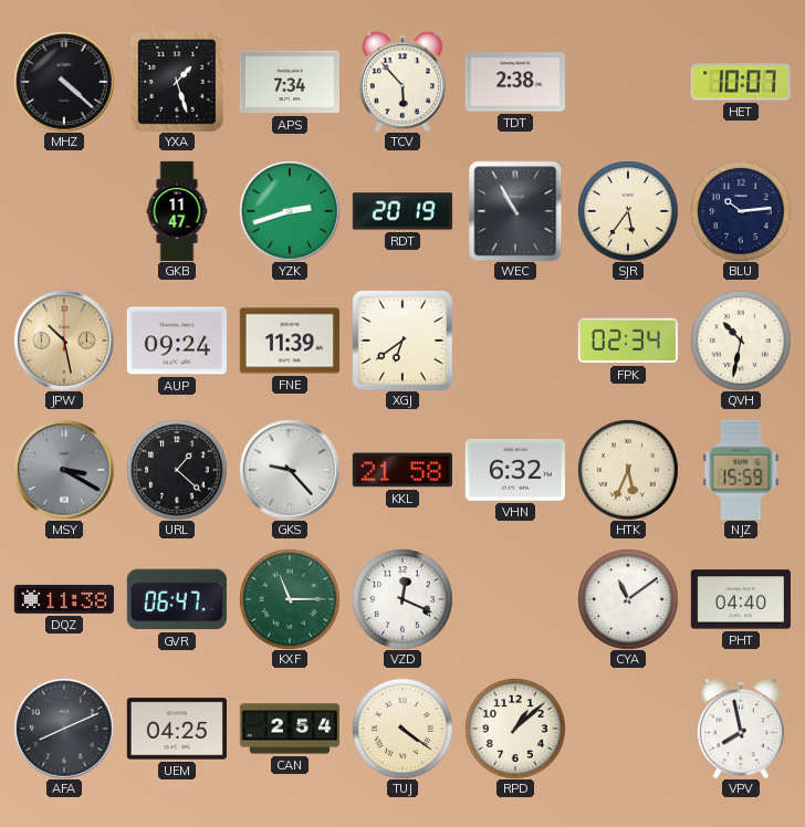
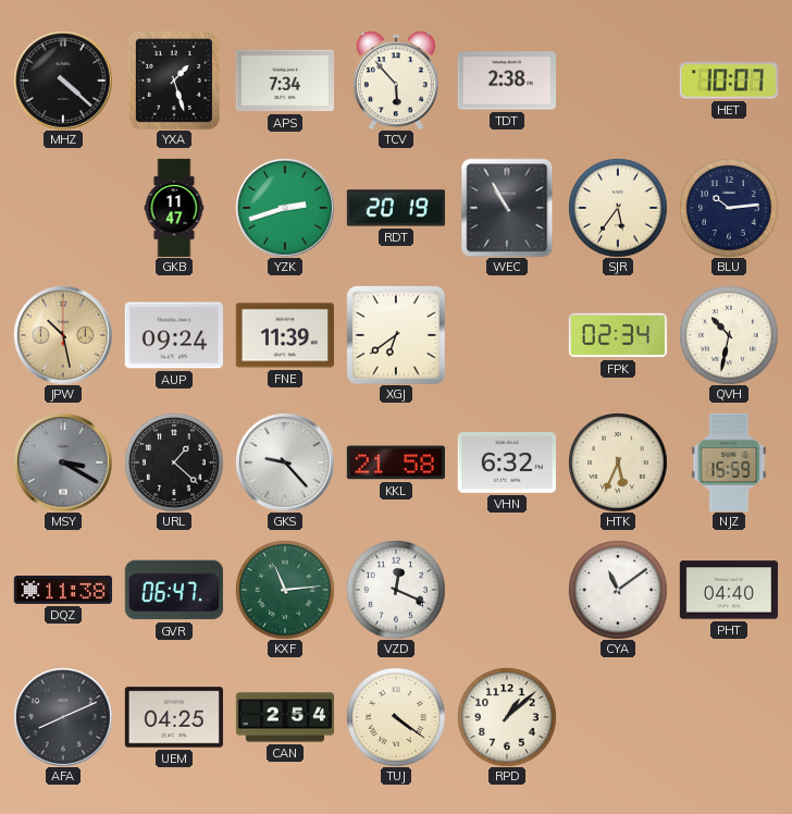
KXF: 11:15 -> 11:14
VPV: 7:58 -> none
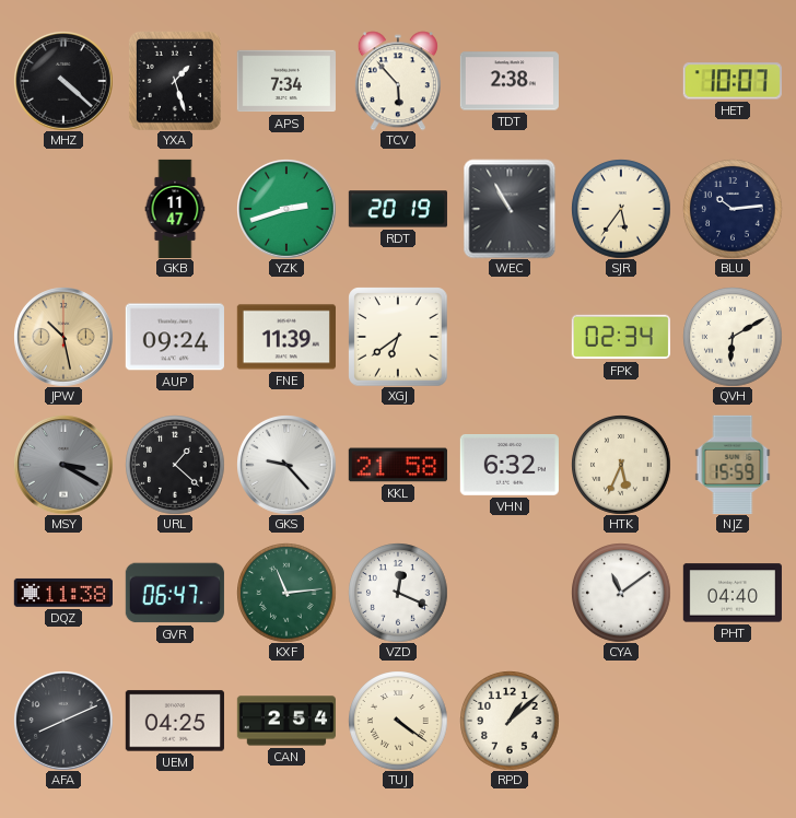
QVH: 10:32 -> 6:10
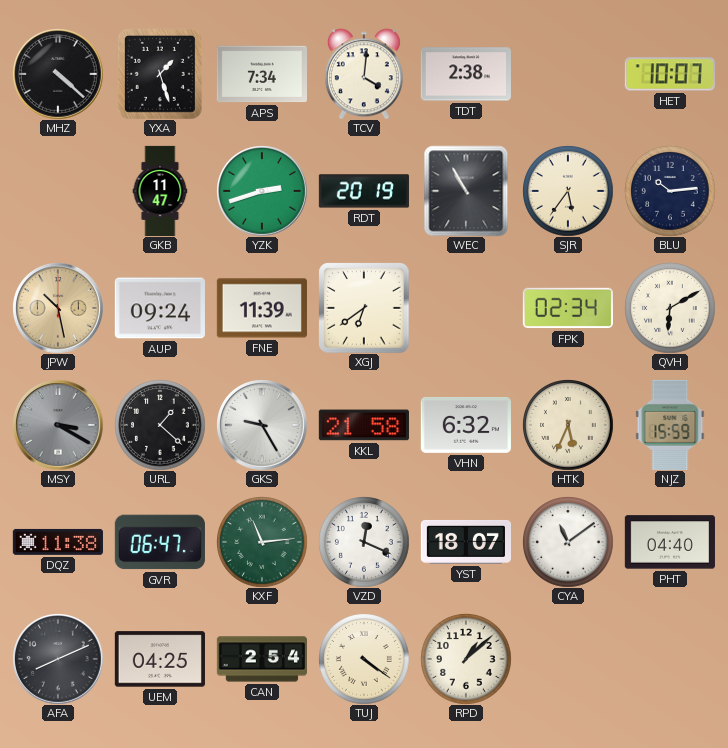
TCV: 5:53 -> 4:01
GKS: 9:23 -> 9:25
YST: none -> 18:07
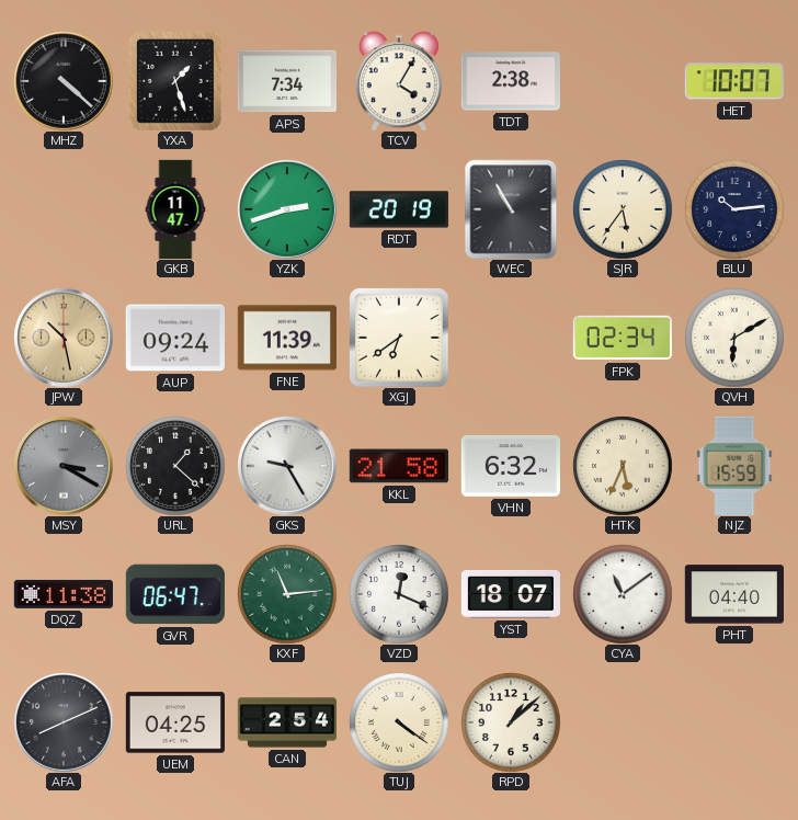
TCV: 4:01 -> 4:05
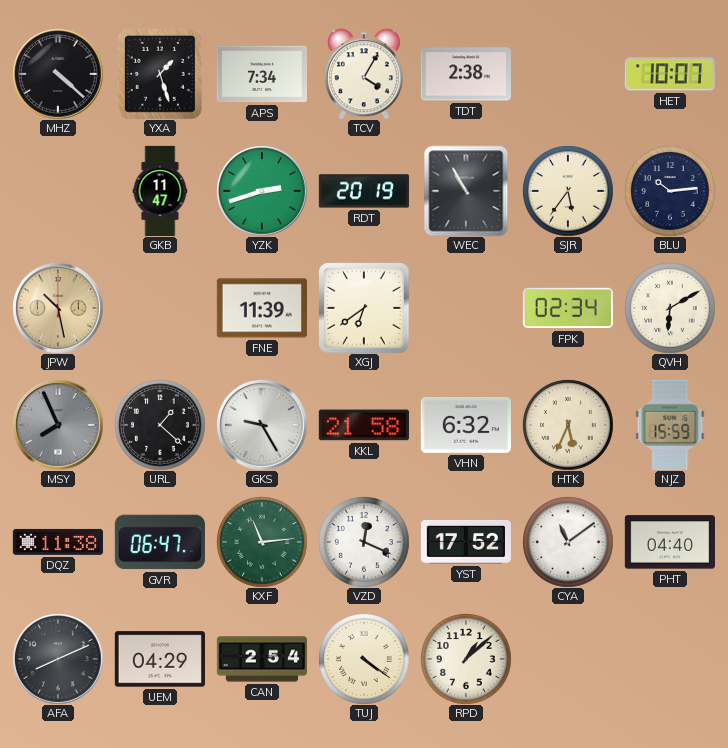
AUP: 09:24 -> none
MSY: 3:20 -> 7:56
YST: 18:07 -> 17:52
UEM: 04:25 -> 04:29
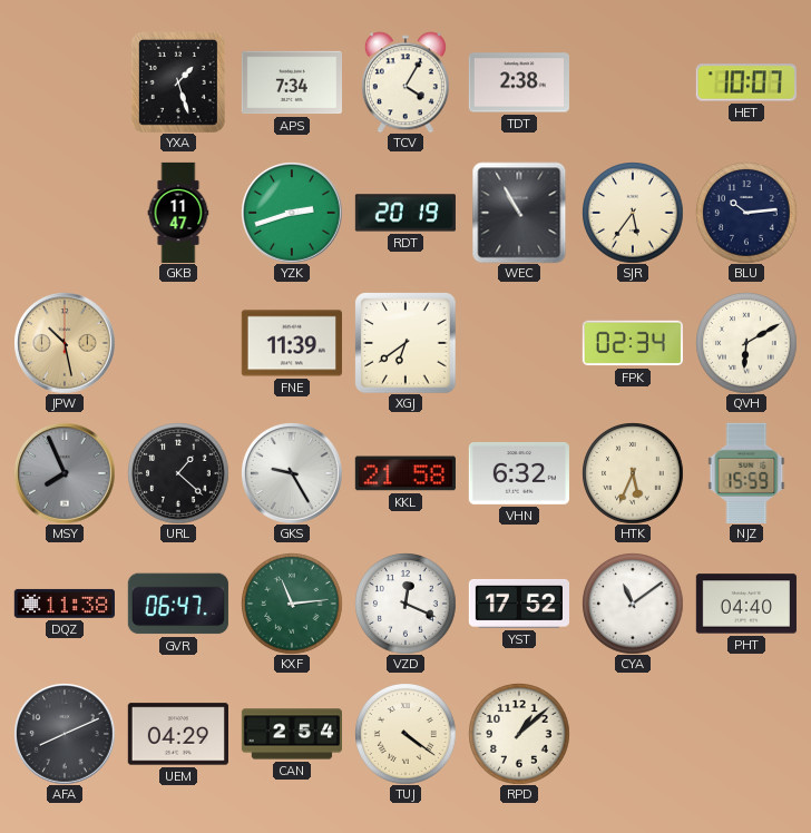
MHZ: 4:22 -> none
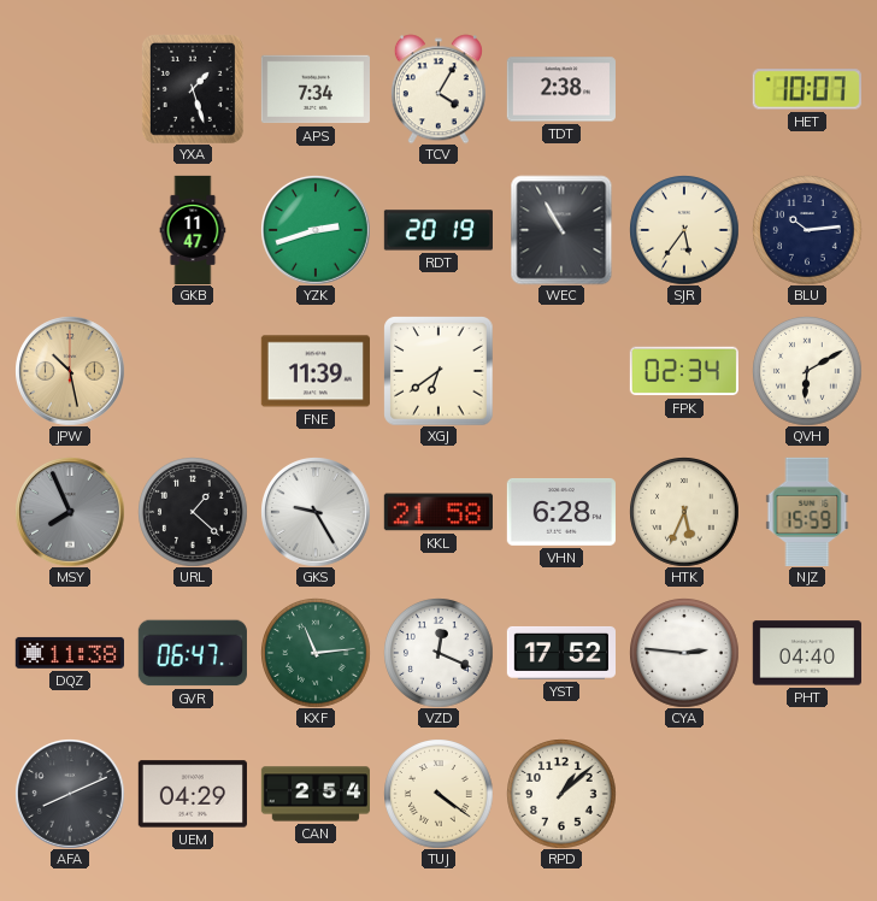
VHN: 6:32 -> 6:28
CYA: 11:09 -> 2:46
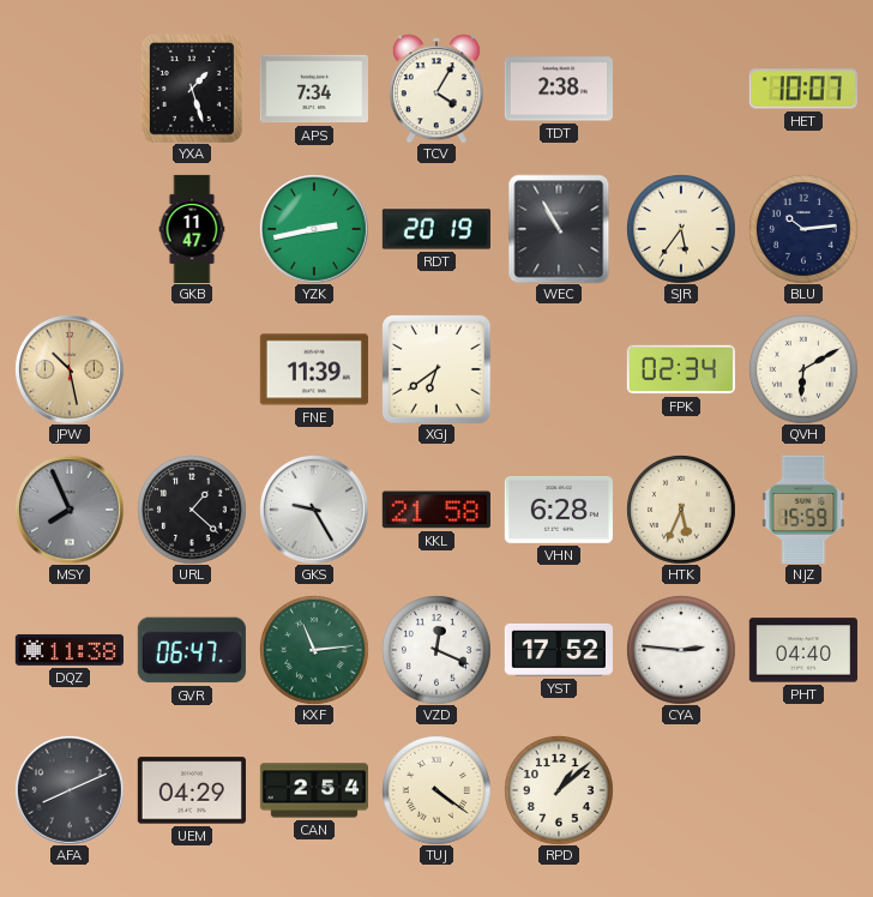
YZK: 2:42 -> 2:43
